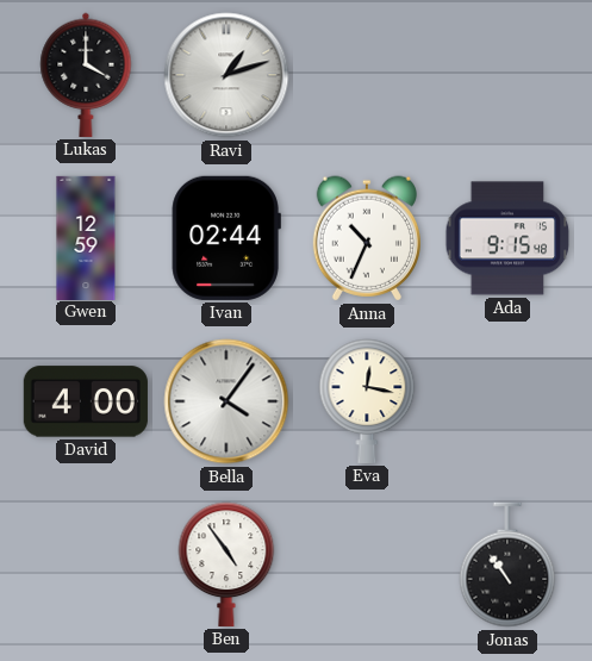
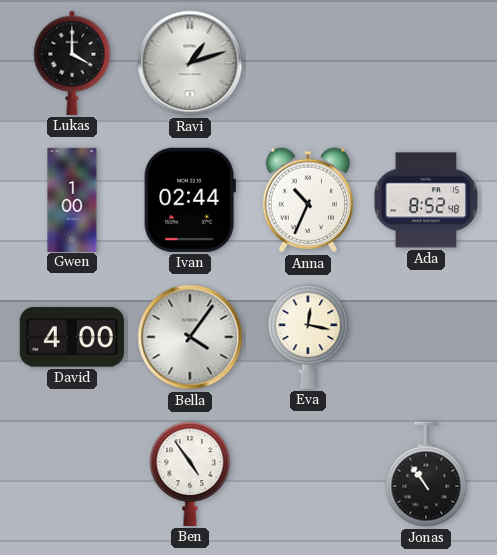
Gwen: 12:59 -> 1:00
Ada: 9:15 -> 8:52
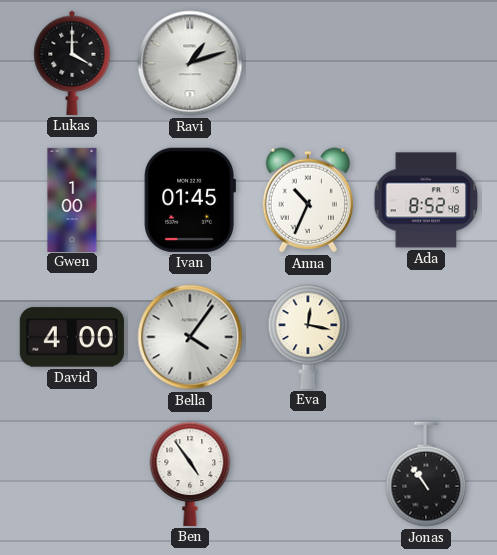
Ivan: 02:44 -> 01:45
